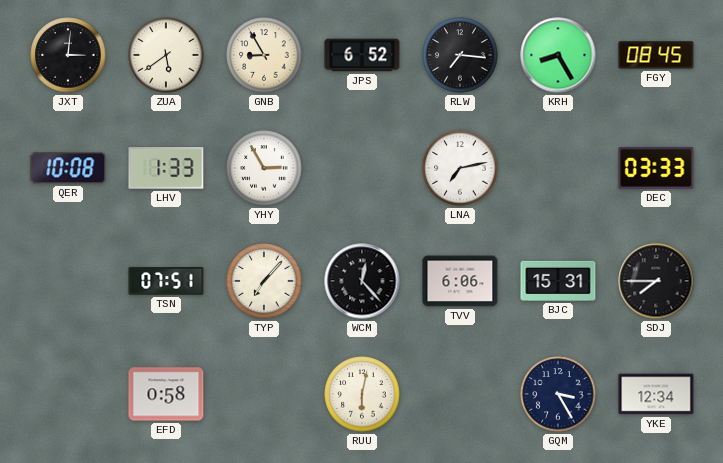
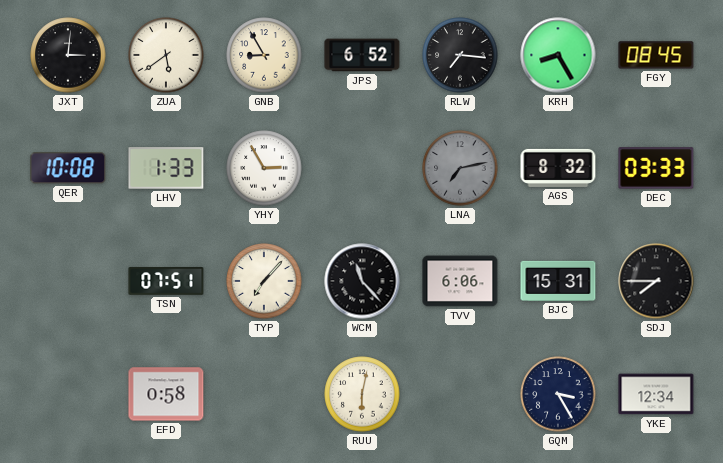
LNA dial: white -> grey
AGS: none -> 8:32
WCM: 12:23 -> 11:23
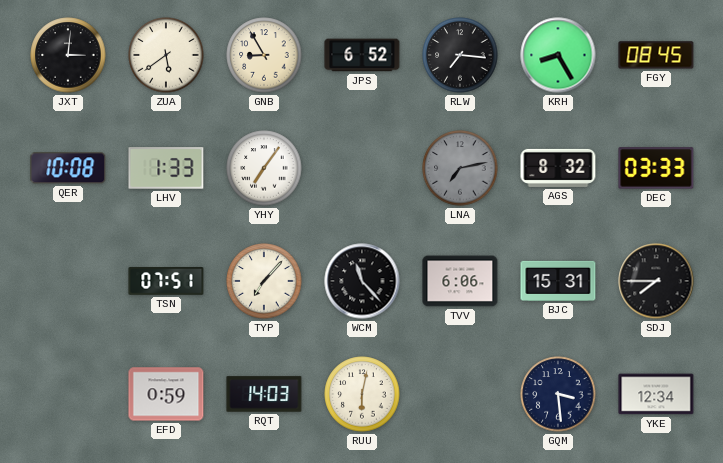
YHY: 2:55 -> 7:06
EFD: 0:58 -> 0:59
RQT: none -> 14:03
GQM: 3:25 -> 3:29
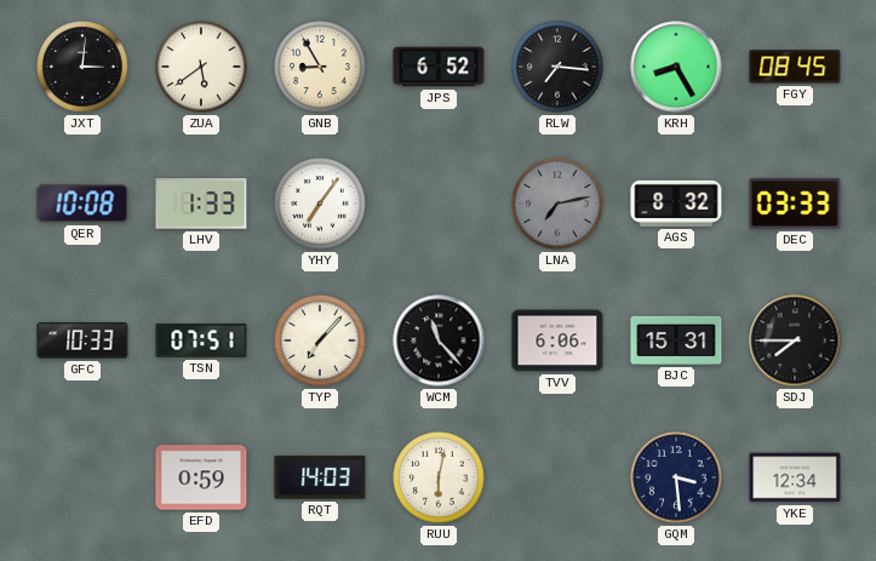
GFC: none -> 10:33
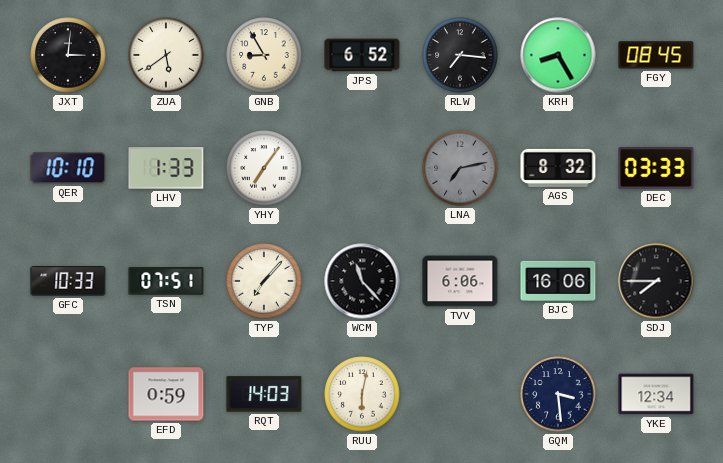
QER: 10:08 -> 10:10
BJC: 15:31 -> 16:06
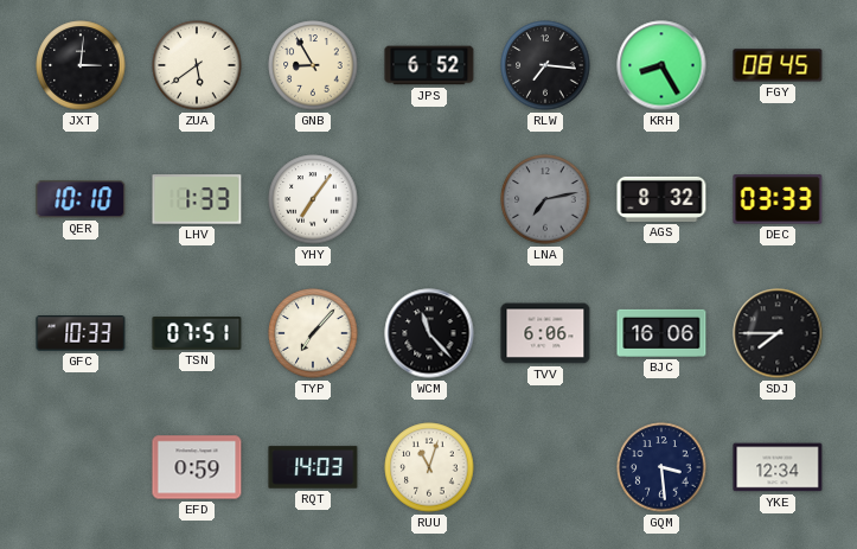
RUU: 6:02 -> 11:03
